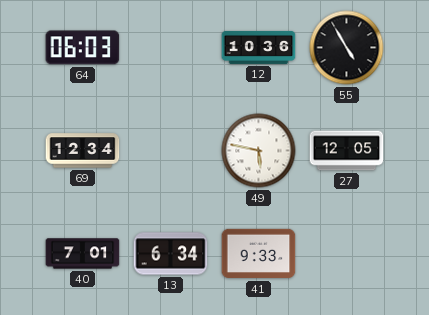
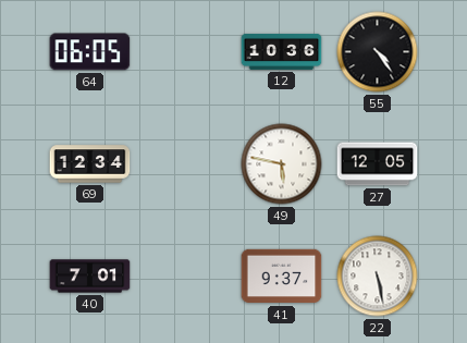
64: 06:03 -> 06:05
55: 4:55 -> 4:24
13: 6:34 -> none
41: 9:33 -> 9:37
22: none -> 5:28
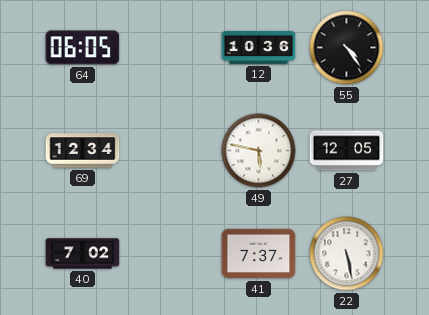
40: 7:01 -> 7:02
41: 9:37 -> 7:37
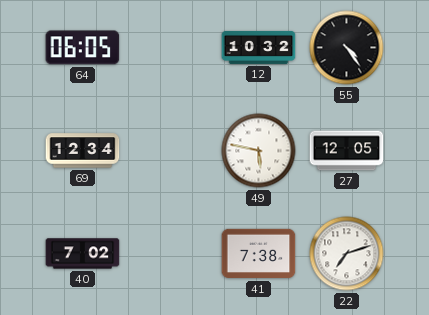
12: 10:36 -> 10:32
41: 7:37 -> 7:38
22: 5:28 -> 7:12
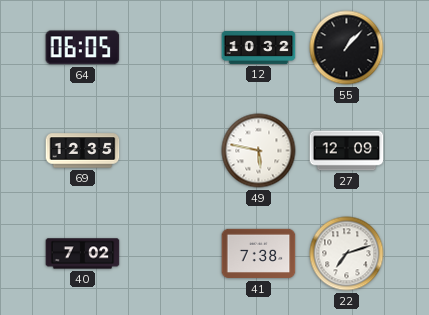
55: 4:24 -> 1:07
69: 12:34 -> 12:35
27: 12:05 -> 12:09
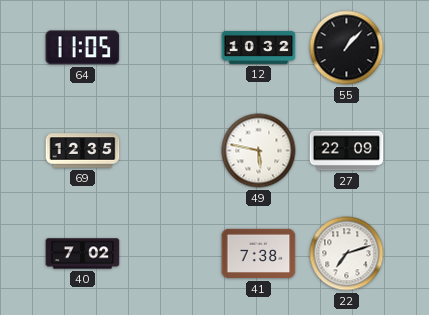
64: 06:05 -> 11:05
27: 12:09 -> 22:09
